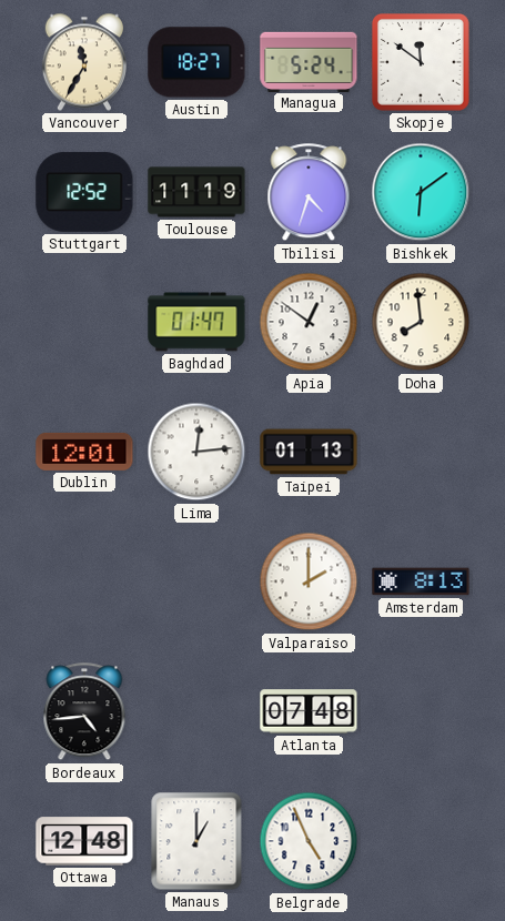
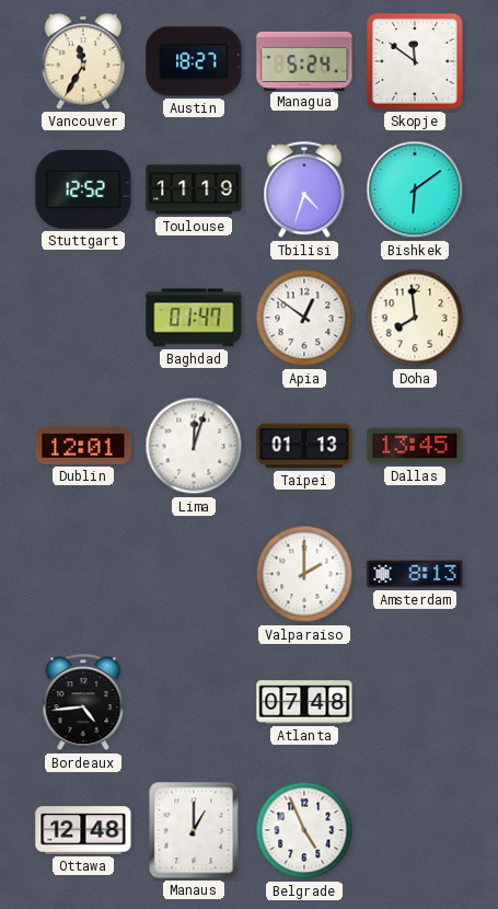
Lima: 12:14 -> 12:03
Dallas: none -> 13:45
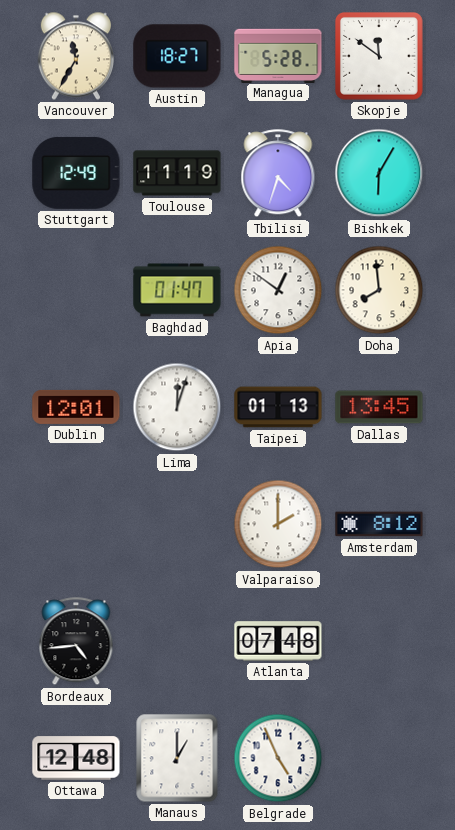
Managua: 5:24 -> 5:28
Stuttgart: 12:52 -> 12:49
Bishkek: 6:09 -> 6:05
Amsterdam: 8:13 -> 8:12
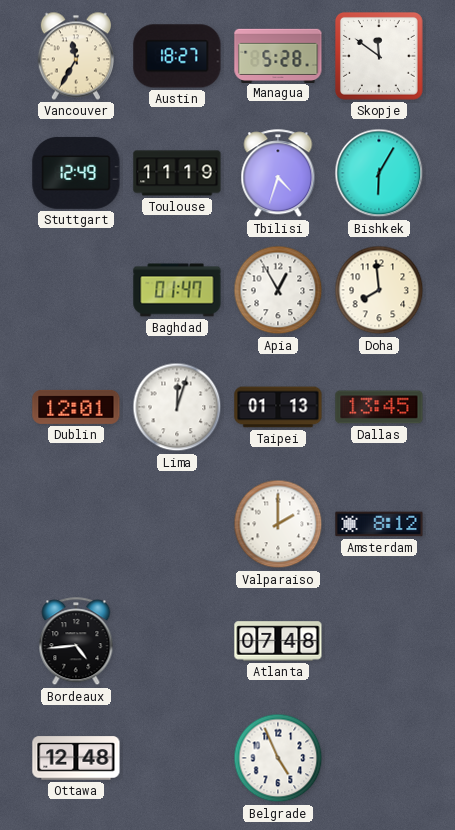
Apia: 12:51 -> 12:55
Manaus: 1:00 -> none
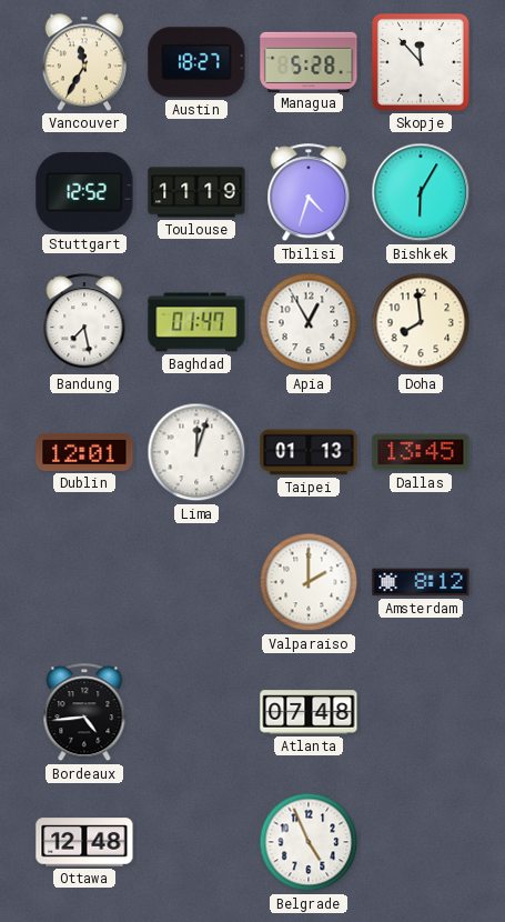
Skopje: 11:51 -> 11:53
Stuttgart: 12:49 -> 12:52
Bandung: none -> 7:28
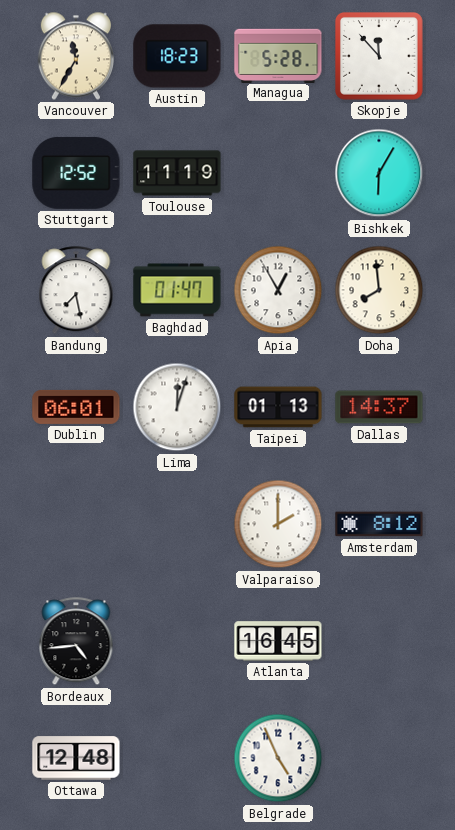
Austin: 18:27 -> 18:23
Tbilisi: 4:33 -> none
Dublin: 12:01 -> 06:01
Dallas: 13:45 -> 14:37
Atlanta: 07:48 -> 16:45
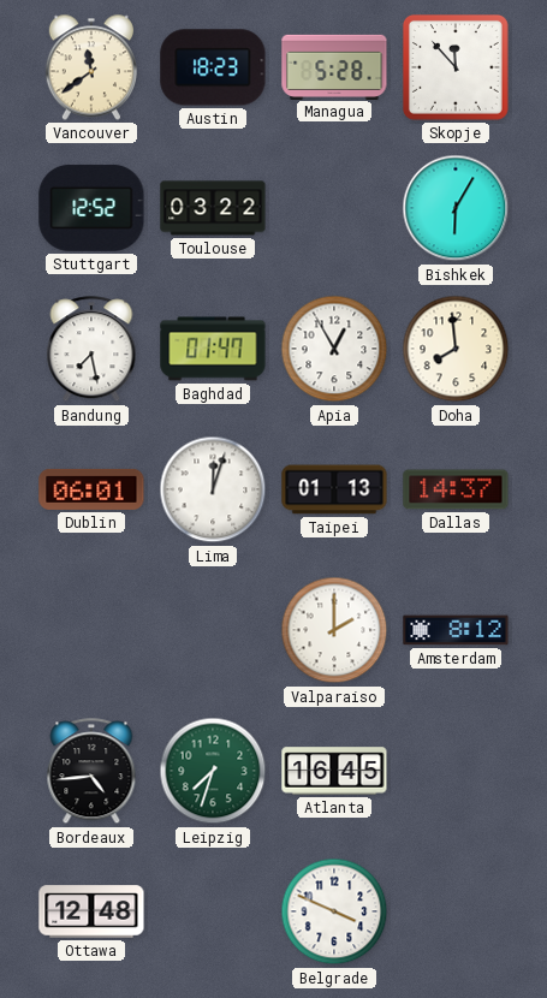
Vancouver: 11:35 -> 11:39
Toulouse: 11:19 -> 03:22
Leipzig: none -> 7:33
Belgrade: 4:56 -> 3:49
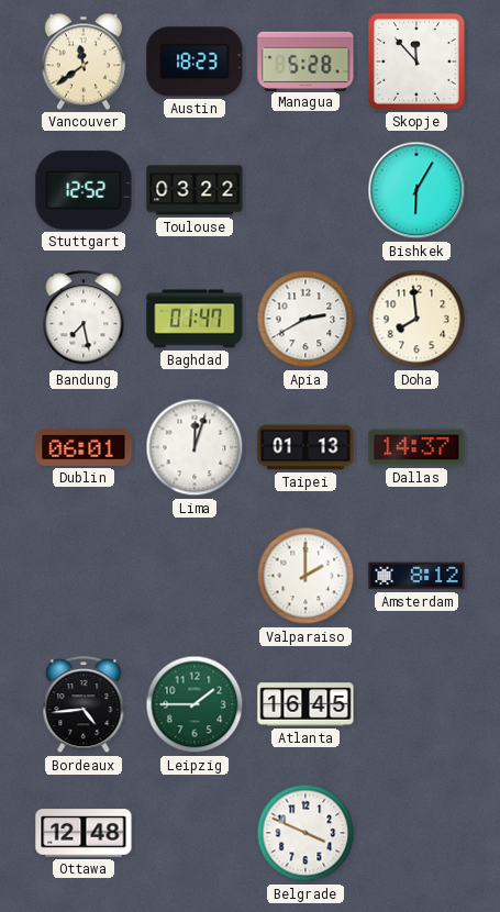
Apia: 12:55 -> 2:40
Leipzig: 7:33 -> 1:45
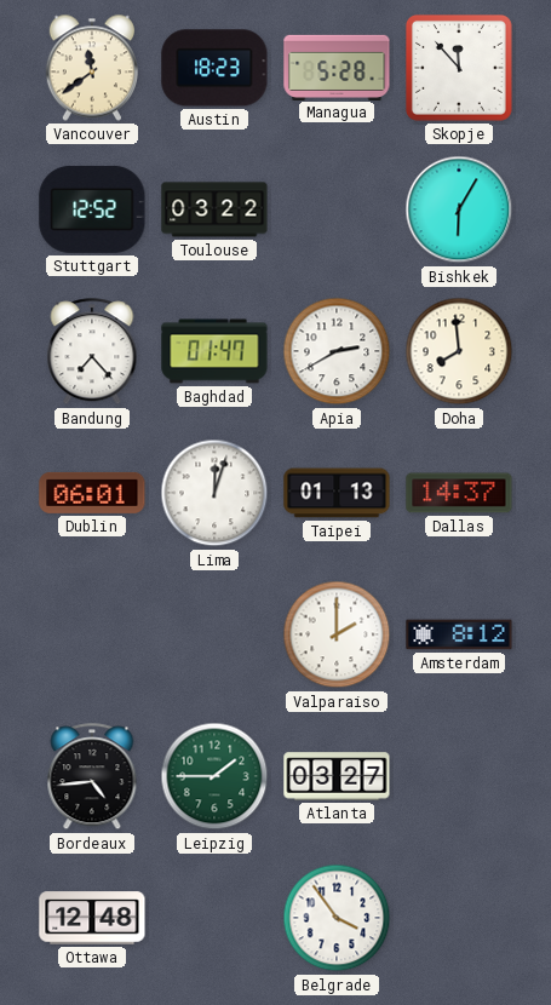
Bandung: 7:28 -> 7:23
Atlanta: 16:45 -> 03:27
Belgrade: 3:49 -> 3:54
